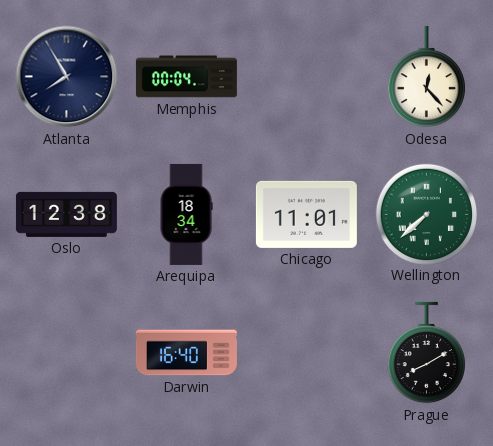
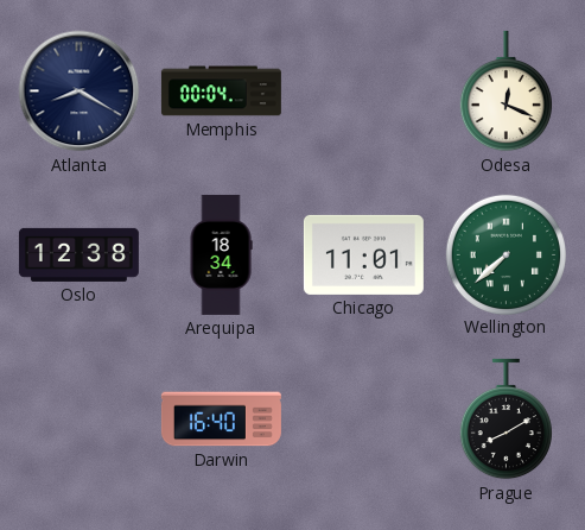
Atlanta: 7:55 -> 8:20
Odesa: 12:23 -> 12:19
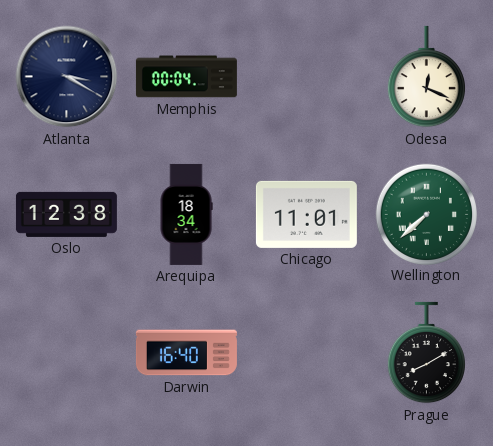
Atlanta: 8:20 -> 3:20
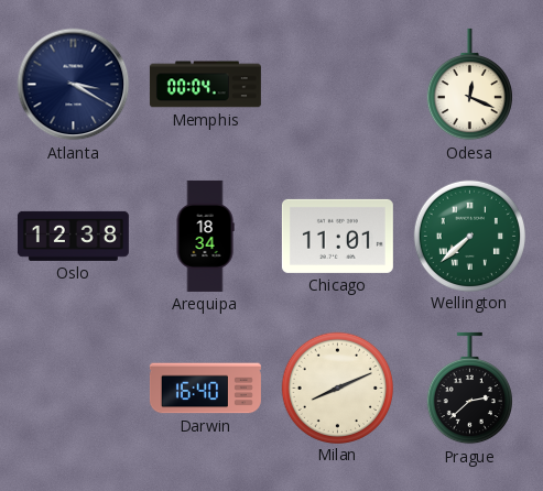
Milan: none -> 8:11
Prague: 8:10 -> 2:38
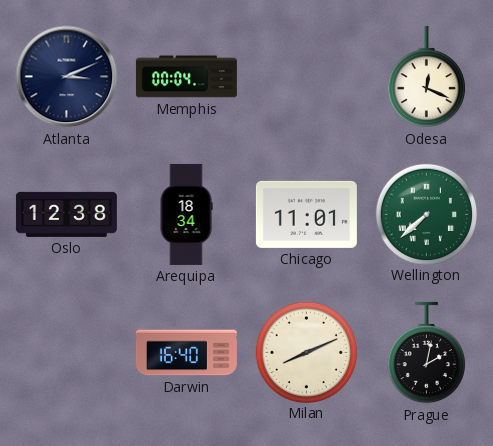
Atlanta: 3:20 -> 3:11
Prague: 2:38 -> 2:02
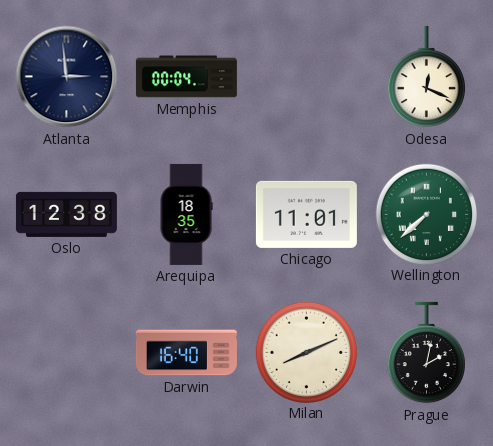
Atlanta: 3:11 -> 2:59
Arequipa: 18:34 -> 18:35
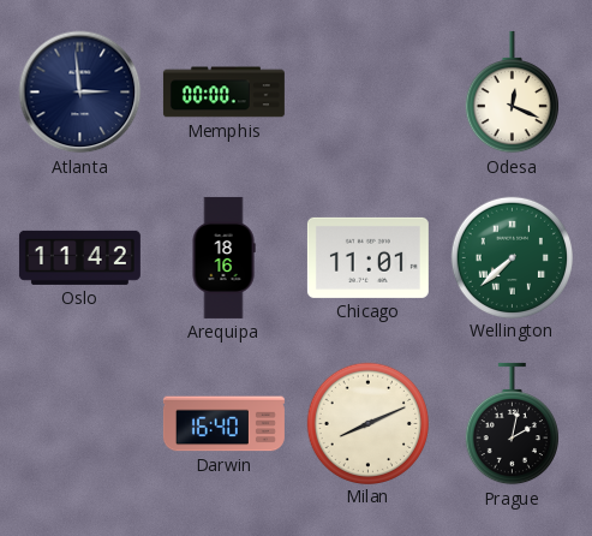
Memphis: 00:04 -> 00:00
Oslo: 12:38 -> 11:42
Arequipa: 18:35 -> 18:16
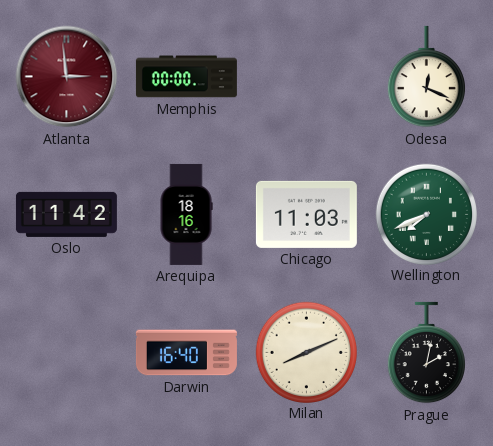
Atlanta dial: navy -> burgundy
Chicago: 11:01 -> 11:03
Wellington: 7:38 -> 7:41
